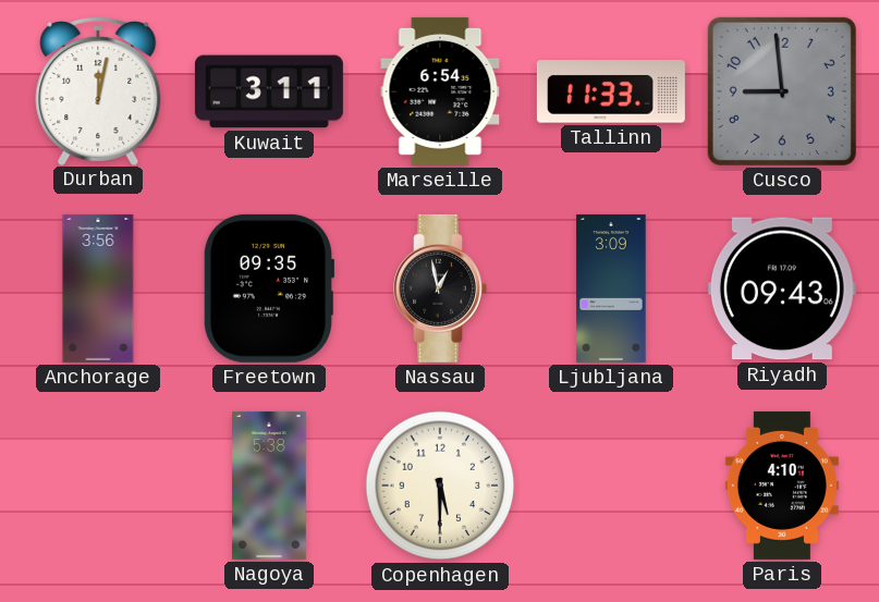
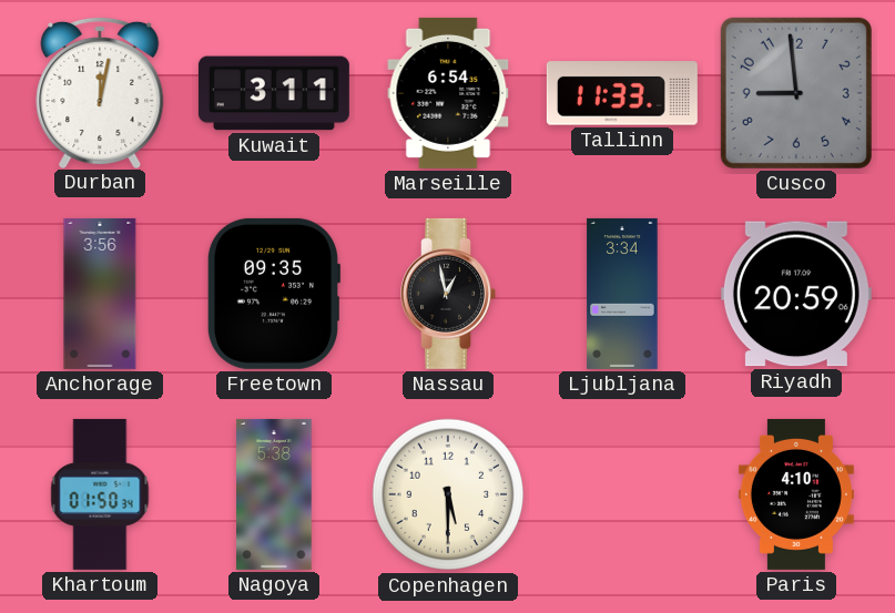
Ljubljana: 3:09 -> 3:34
Riyadh: 09:43 -> 20:59
Khartoum: none -> 01:50
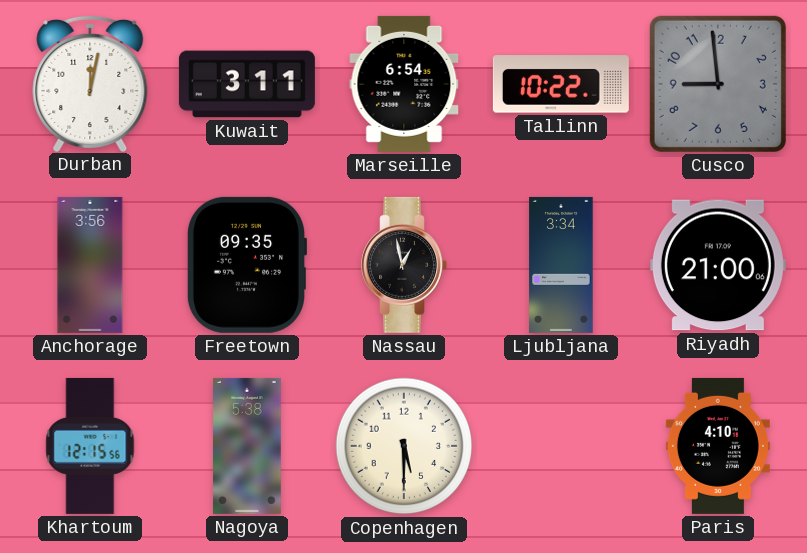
Tallinn: 11:33 -> 10:22
Riyadh: 20:59 -> 21:00
Khartoum: 01:50 -> 12:15
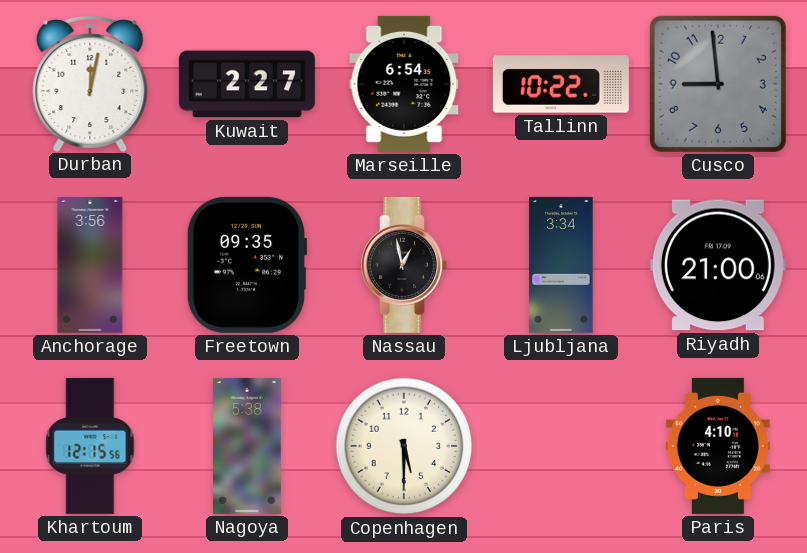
Kuwait: 3:11 -> 2:27
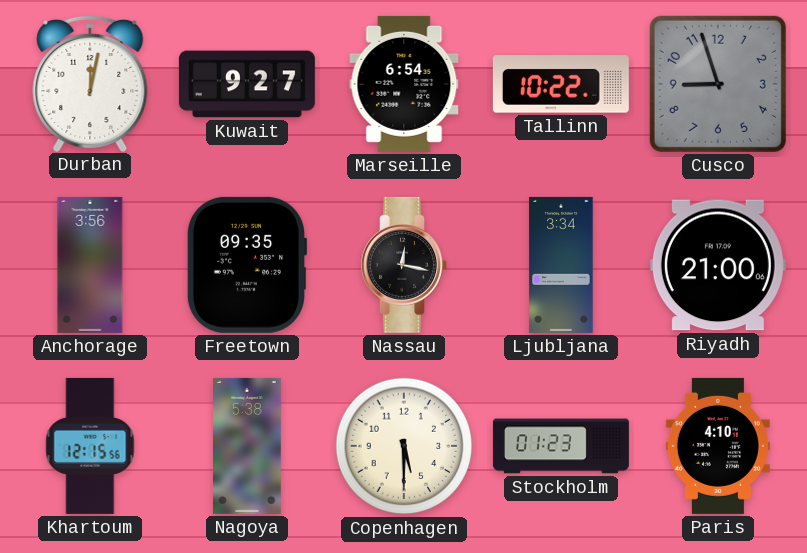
Kuwait: 2:27 -> 9:27
Cusco: 8:59 -> 8:57
Nassau: 12:58 -> 12:17
Stockholm: none -> 01:23
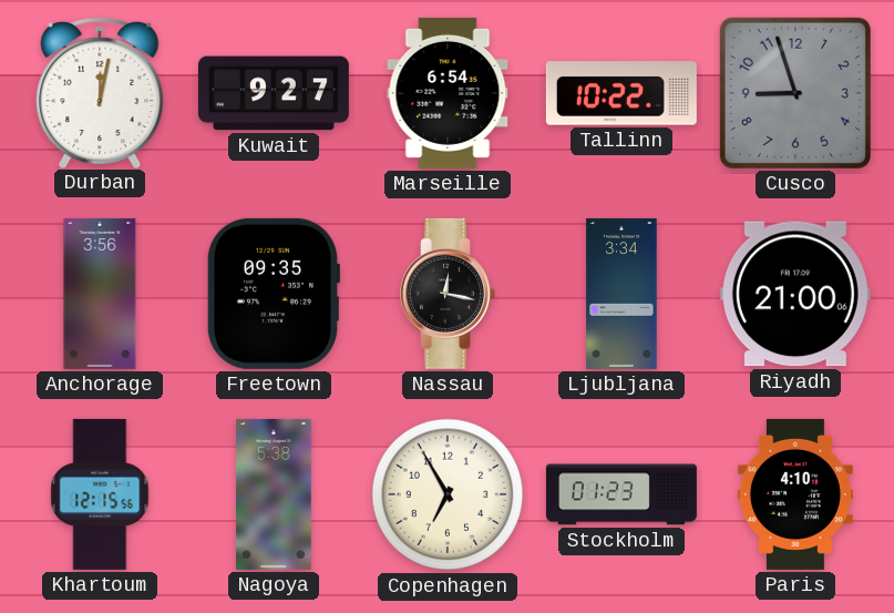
Copenhagen: 5:30 -> 6:55
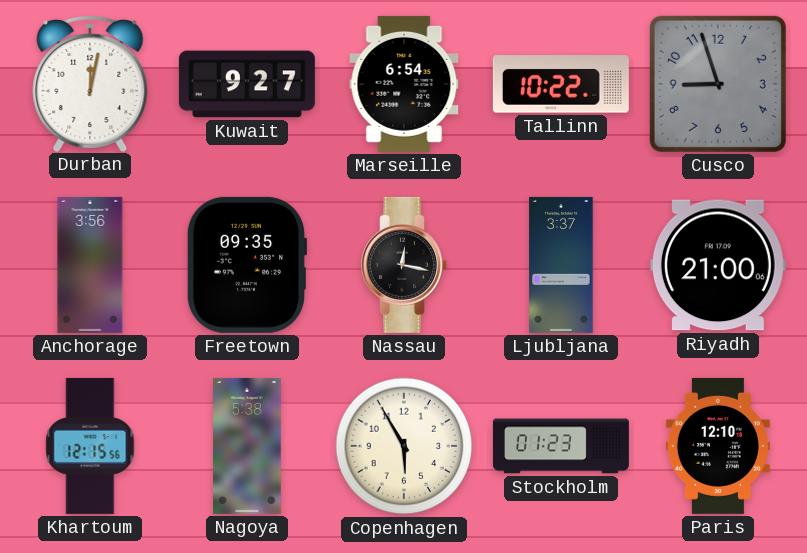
Ljubljana: 3:34 -> 3:37
Copenhagen: 6:55 -> 5:55
Paris: 4:10 -> 12:10
